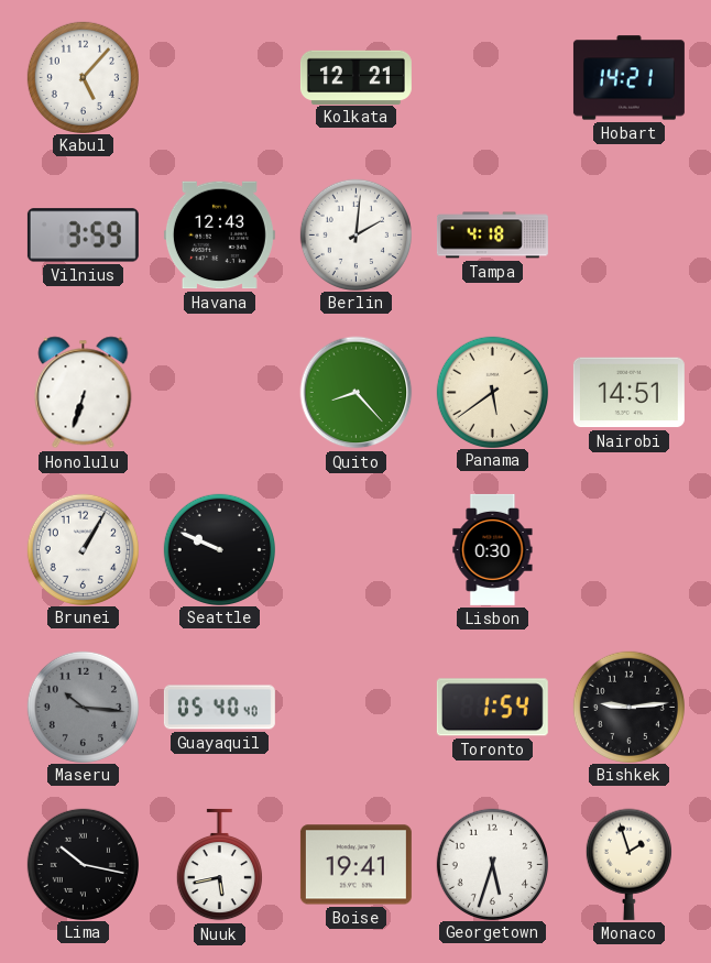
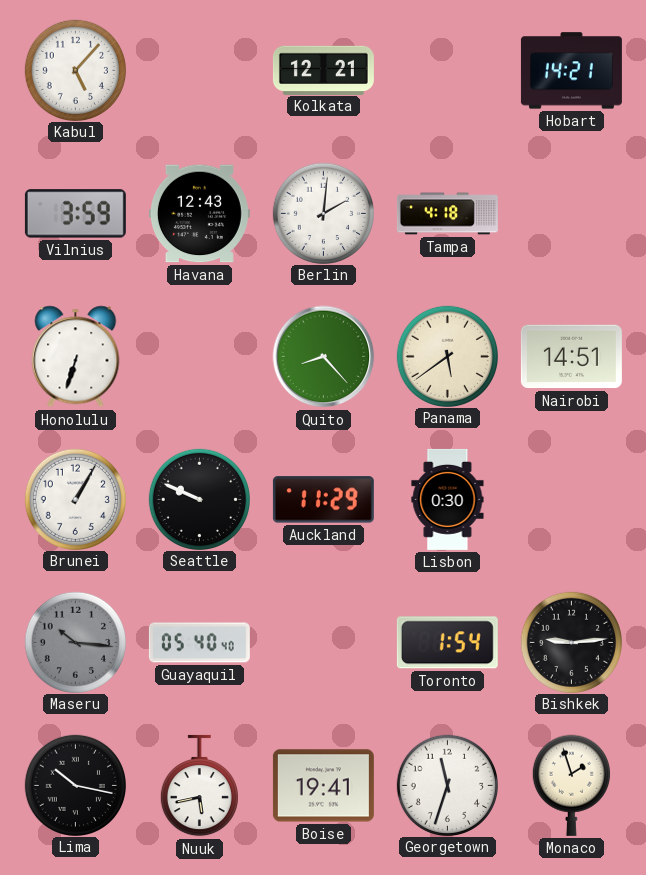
Auckland: none -> 11:29
Georgetown: 5:33 -> 11:33
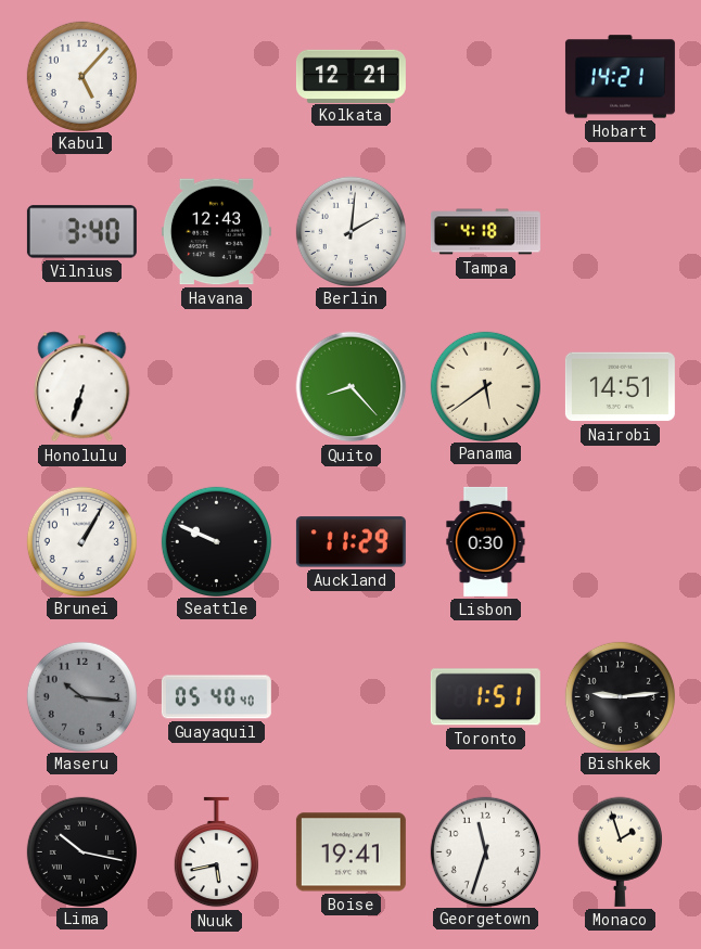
Vilnius: 3:59 -> 3:40
Toronto: 1:54 -> 1:51
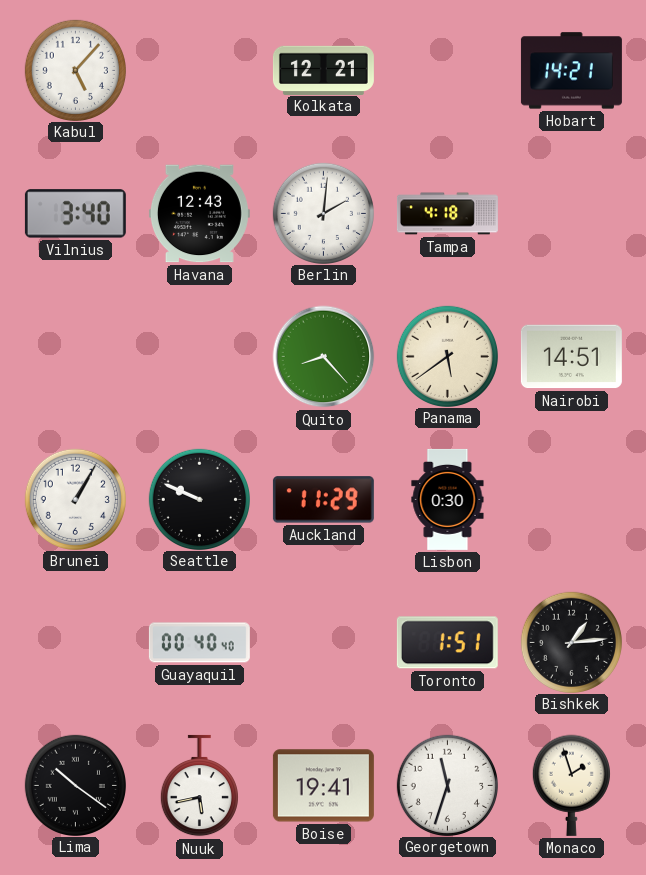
Honolulu: 6:33 -> none
Maseru: 10:16 -> none
Guayaquil: 05:40 -> 00:40
Bishkek: 9:14 -> 1:14
Lima: 10:17 -> 10:21
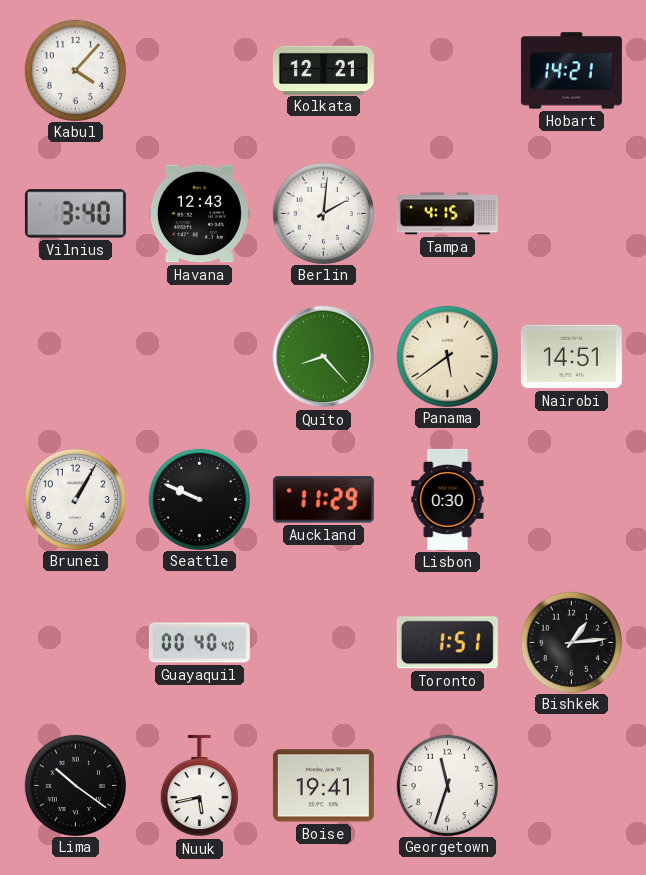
Kabul: 5:07 -> 4:07
Tampa: 4:18 -> 4:15
Monaco: 1:57 -> none
